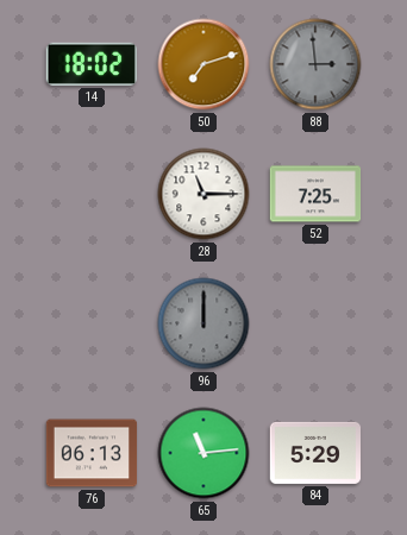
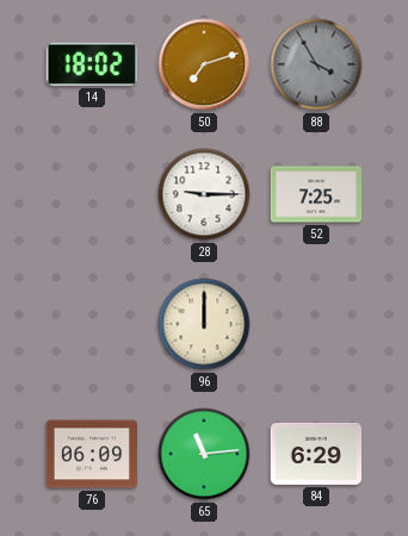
88: 2:59 -> 3:55
28: 11:15 -> 9:15
96 dial: grey -> cream
76: 06:13 -> 06:09
84: 5:29 -> 6:29
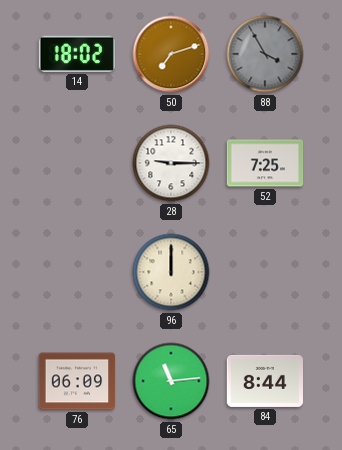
84: 6:29 -> 8:44
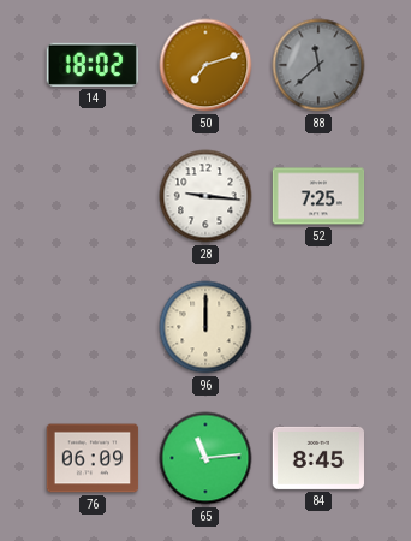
88: 3:55 -> 11:38
28: 9:15 -> 9:16
84: 8:44 -> 8:45
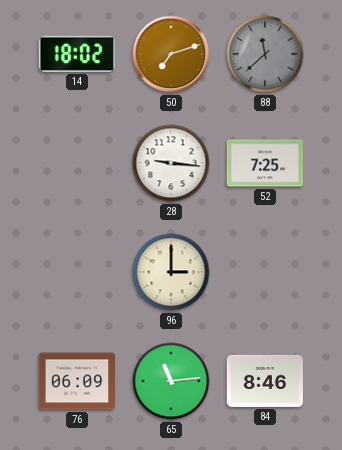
96: 12:00 -> 3:00
84: 8:45 -> 8:46
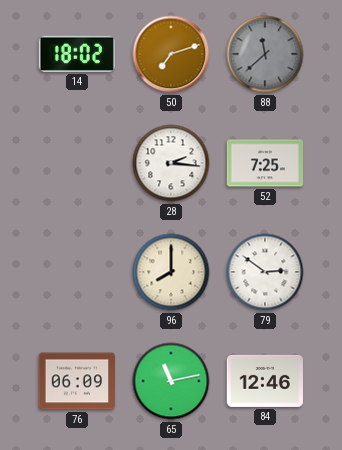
28: 9:16 -> 2:16
96: 3:00 -> 8:00
79: none -> 2:51
65: 11:14 -> 11:13
84: 8:46 -> 12:46
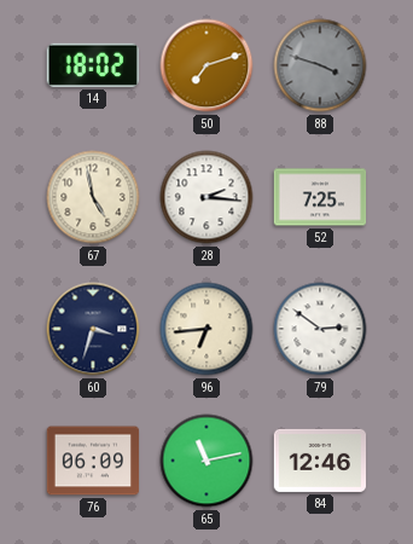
88: 11:38 -> 3:48
67: none -> 4:58
60: none -> 3:33
96: 8:00 -> 6:44
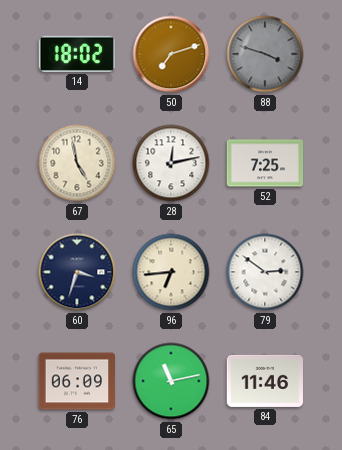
28: 2:16 -> 12:13
84: 12:46 -> 11:46
